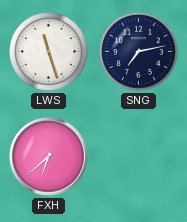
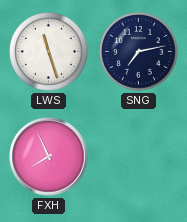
FXH: 6:38 -> 7:56
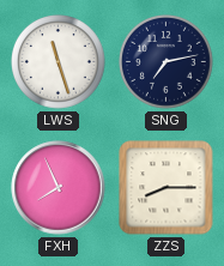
ZZS: none -> 8:15
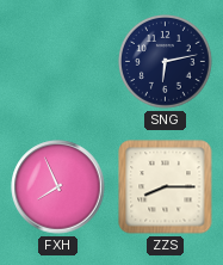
LWS: 11:27 -> none
SNG: 7:13 -> 6:13
